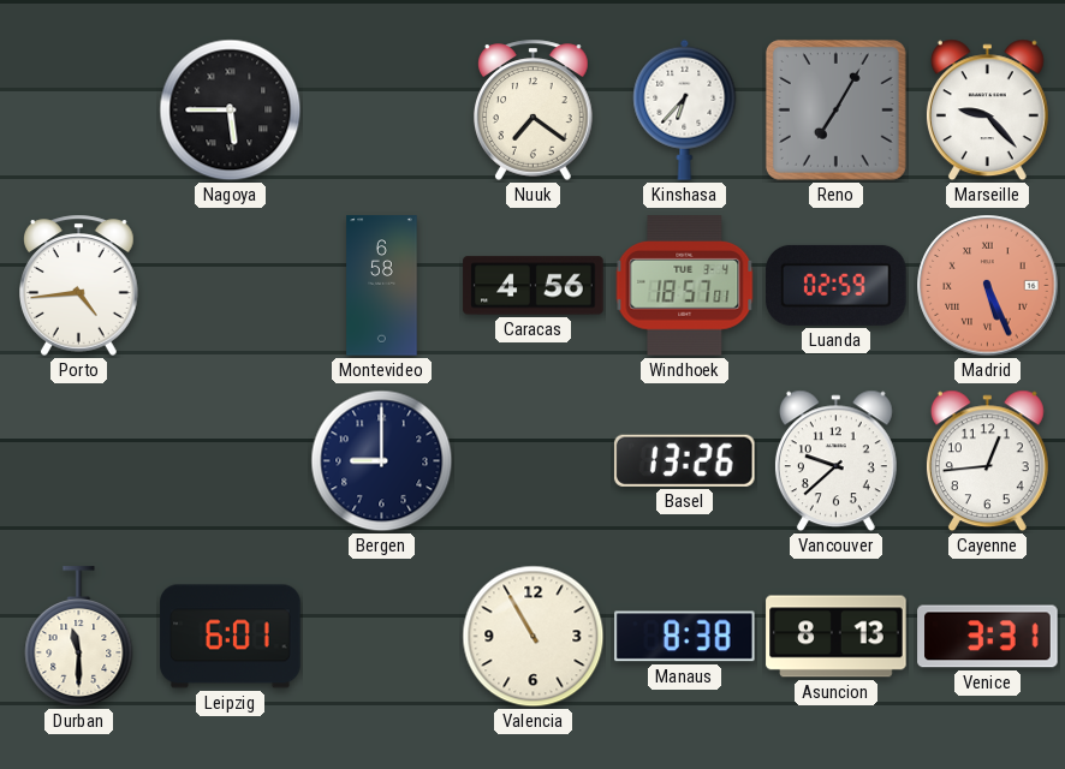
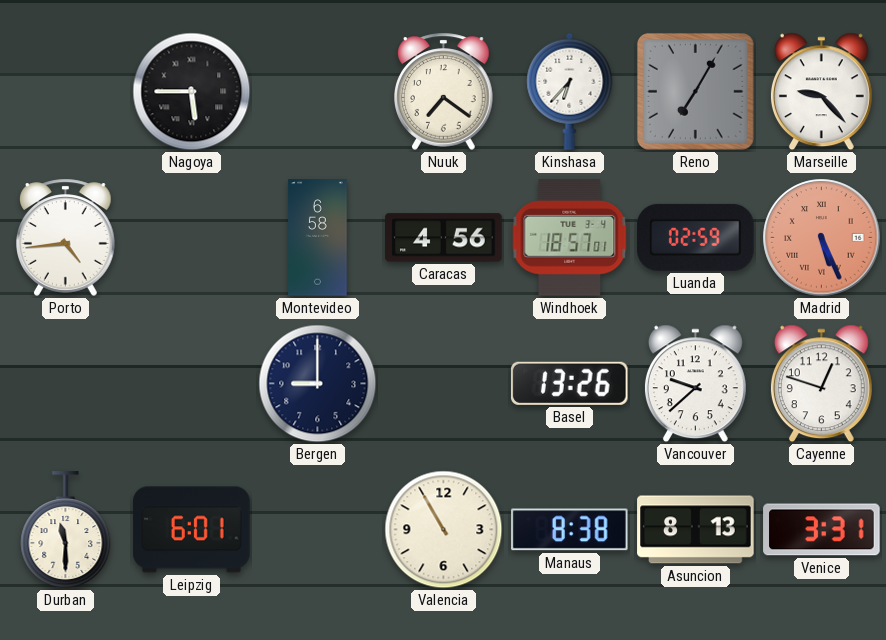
Cayenne: 12:44 -> 12:48
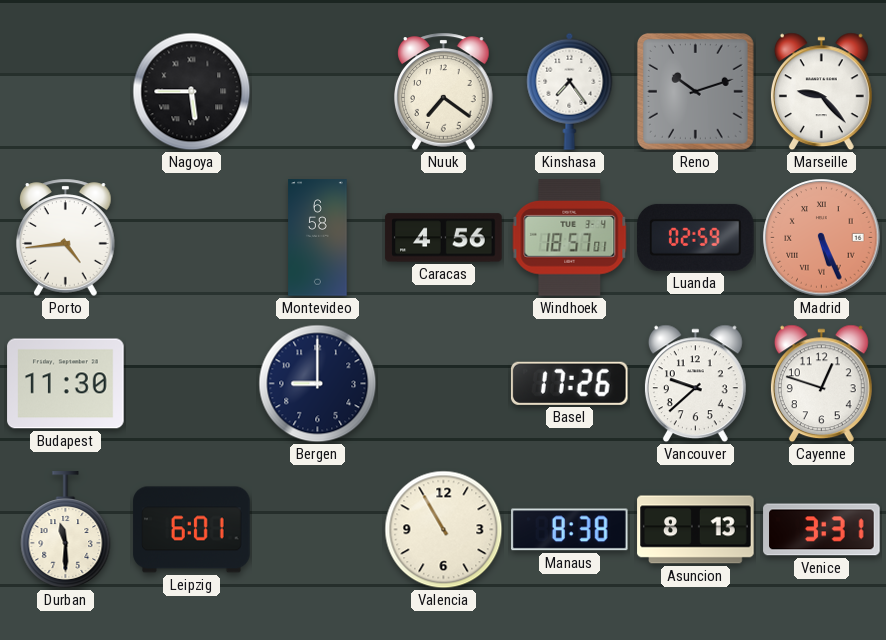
Kinshasa: 6:37 -> 7:24
Reno: 7:05 -> 10:12
Budapest: none -> 11:30
Basel: 13:26 -> 17:26
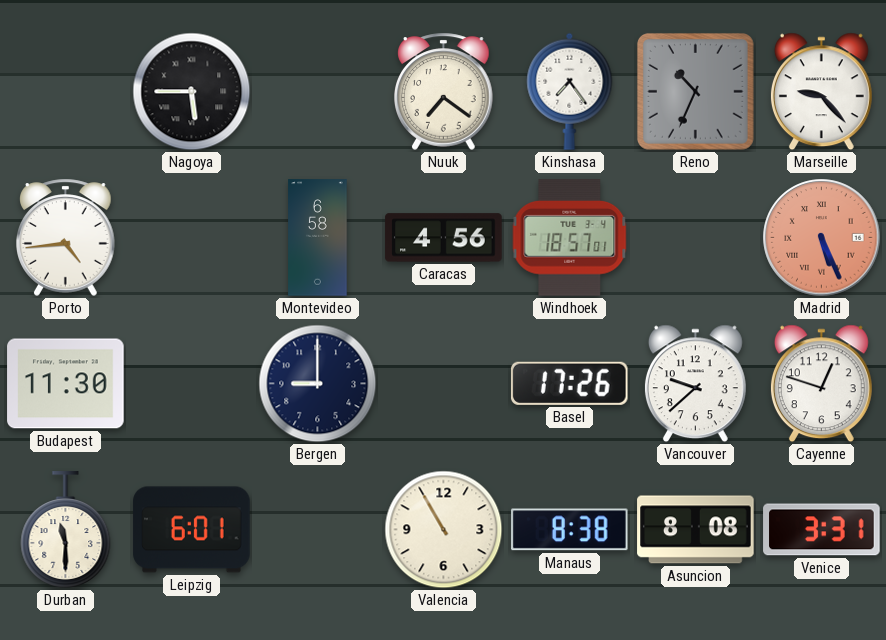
Reno: 10:12 -> 10:34
Luanda: 02:59 -> none
Asuncion: 8:13 -> 8:08
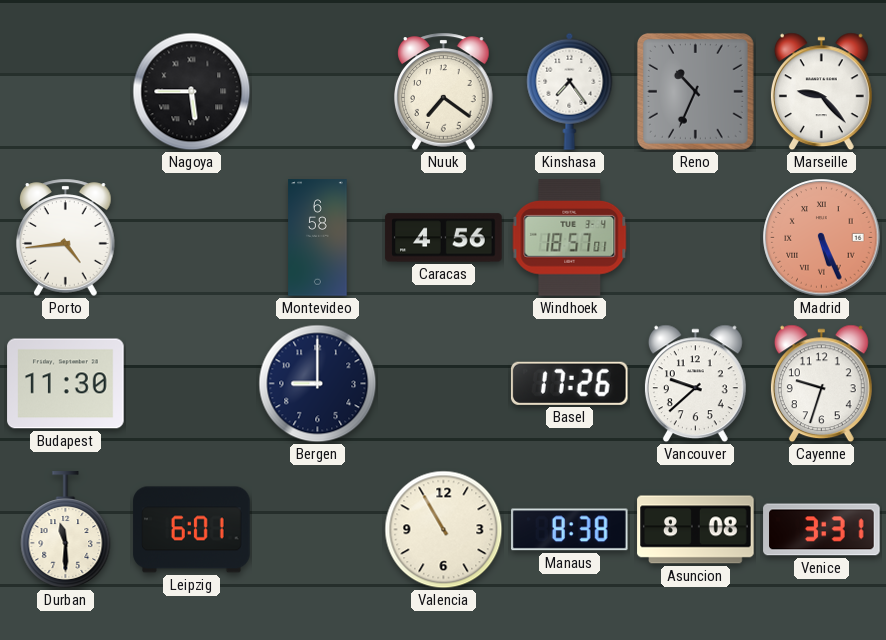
Cayenne: 12:48 -> 9:33
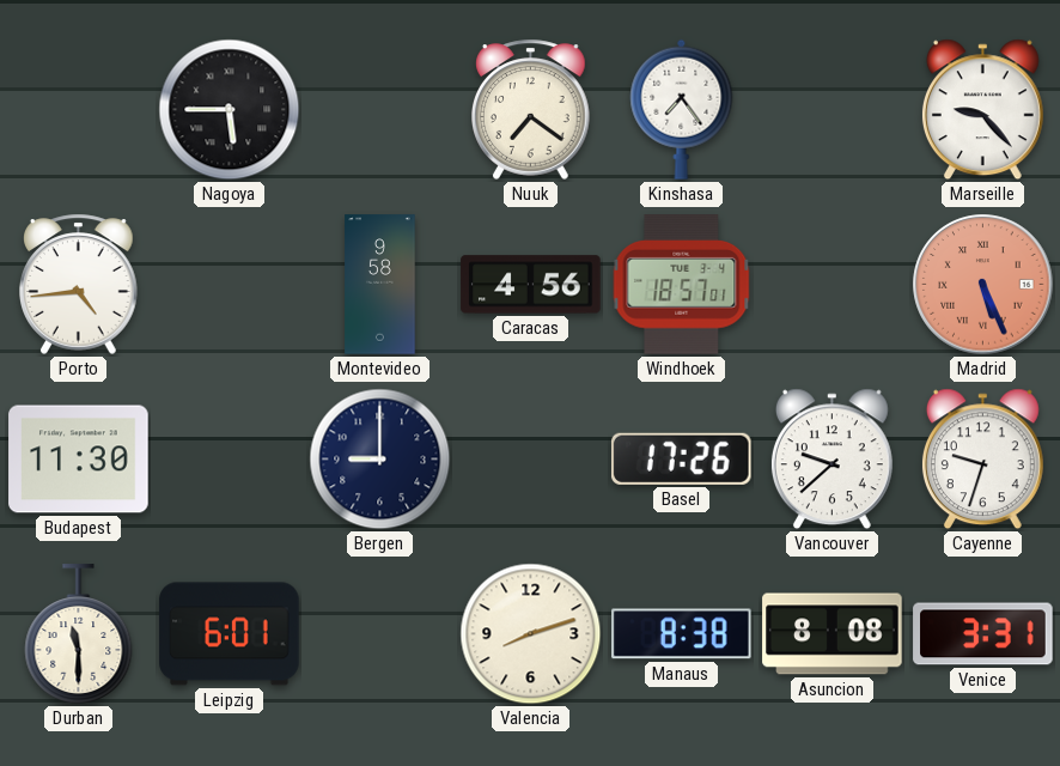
Reno: 10:34 -> none
Montevideo: 6:58 -> 9:58
Valencia: 10:55 -> 8:12
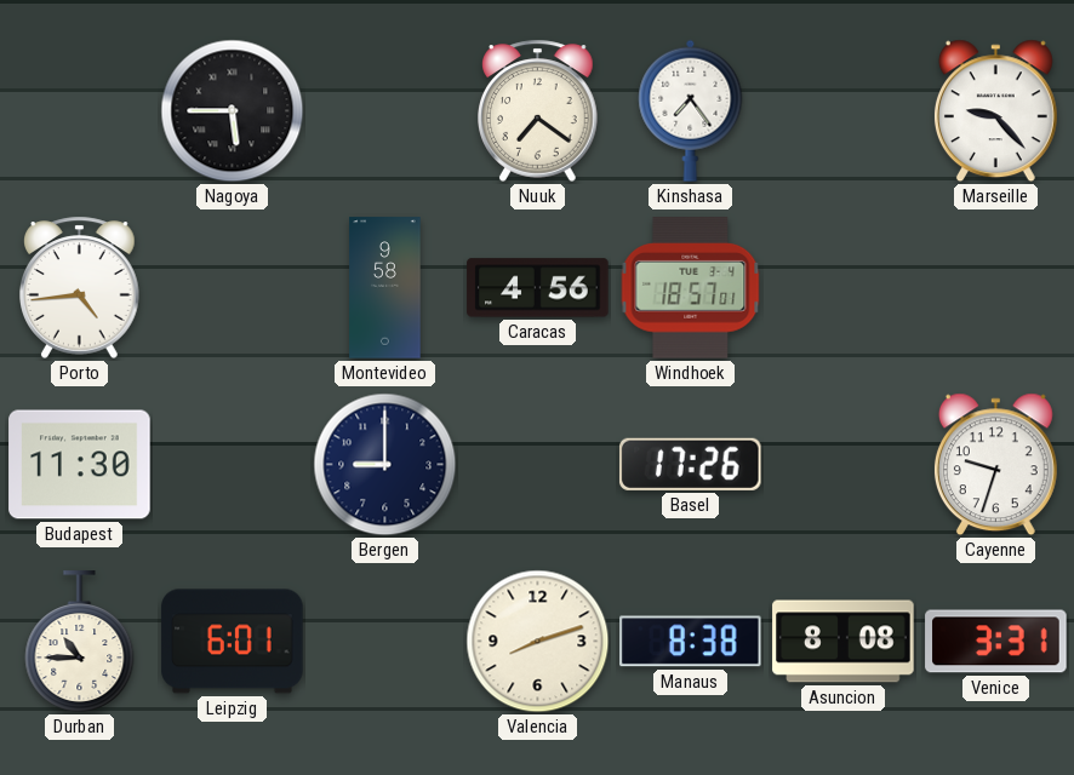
Madrid: 5:26 -> none
Vancouver: 9:38 -> none
Durban: 11:30 -> 10:45
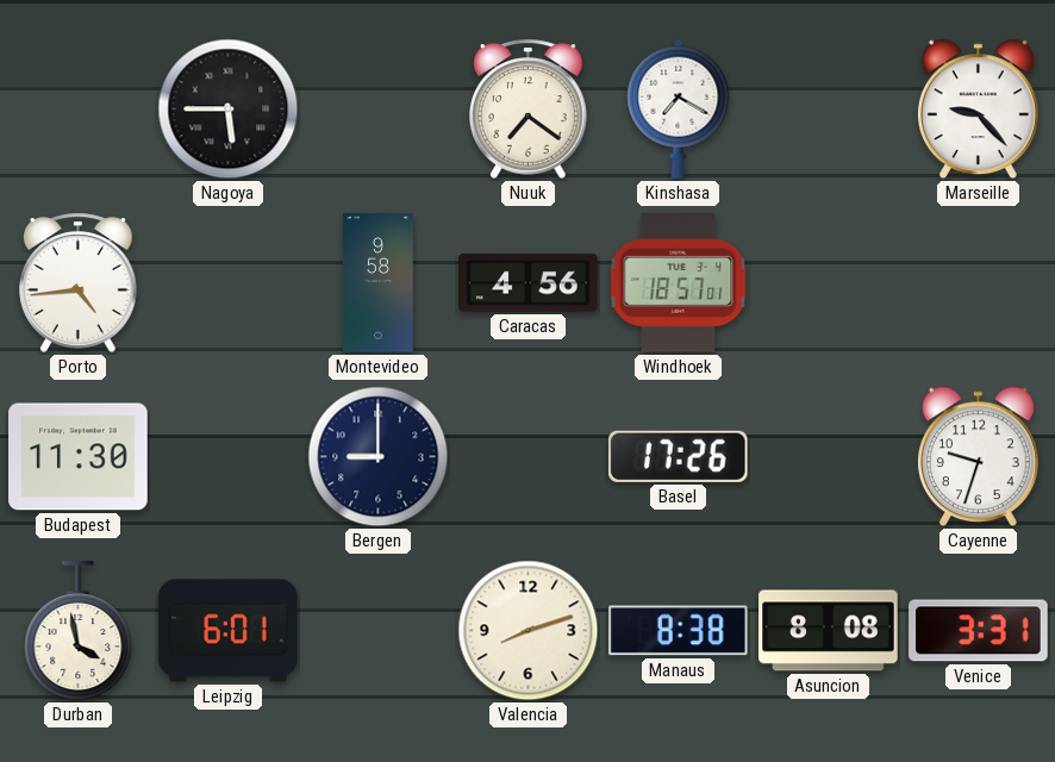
Kinshasa: 7:24 -> 7:20
Durban: 10:45 -> 3:58
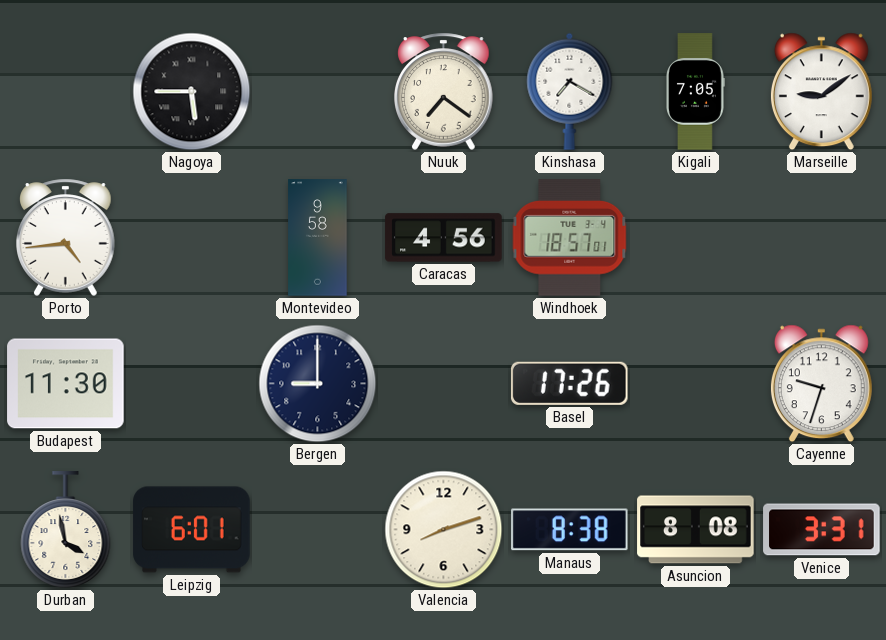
Kigali: none -> 7:05
Marseille: 9:23 -> 9:09
